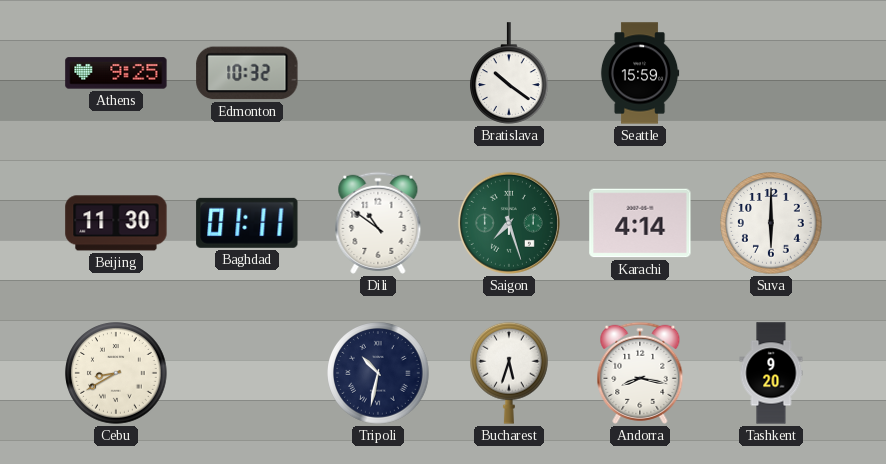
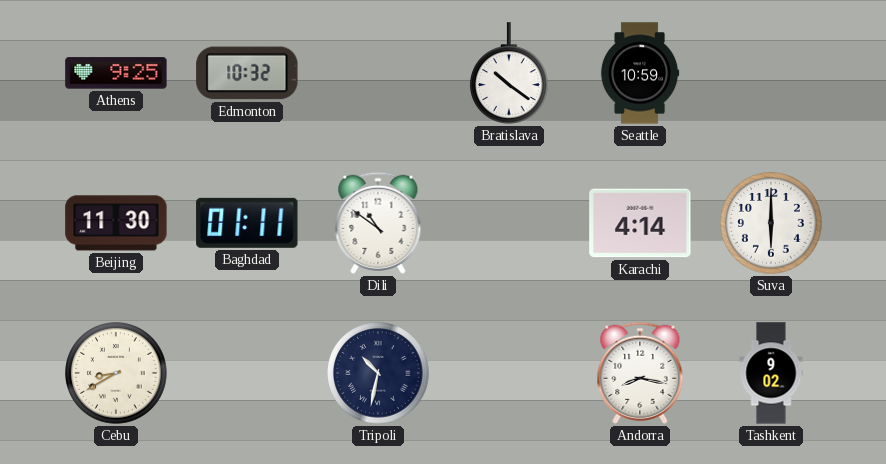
Seattle: 15:59 -> 10:59
Saigon: 7:27 -> none
Bucharest: 5:33 -> none
Tashkent: 9:20 -> 9:02
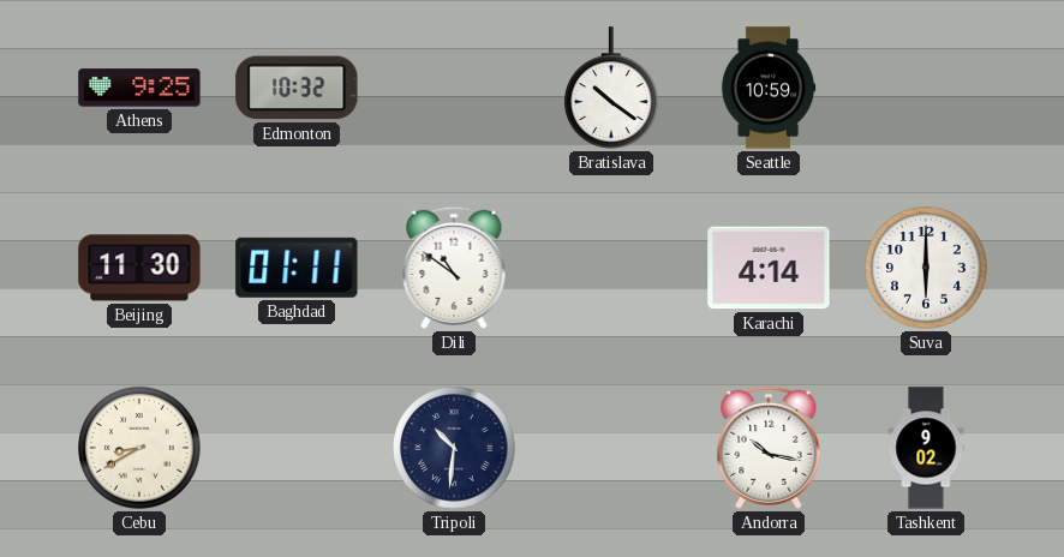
Tripoli: 10:32 -> 10:31
Andorra: 8:17 -> 10:17
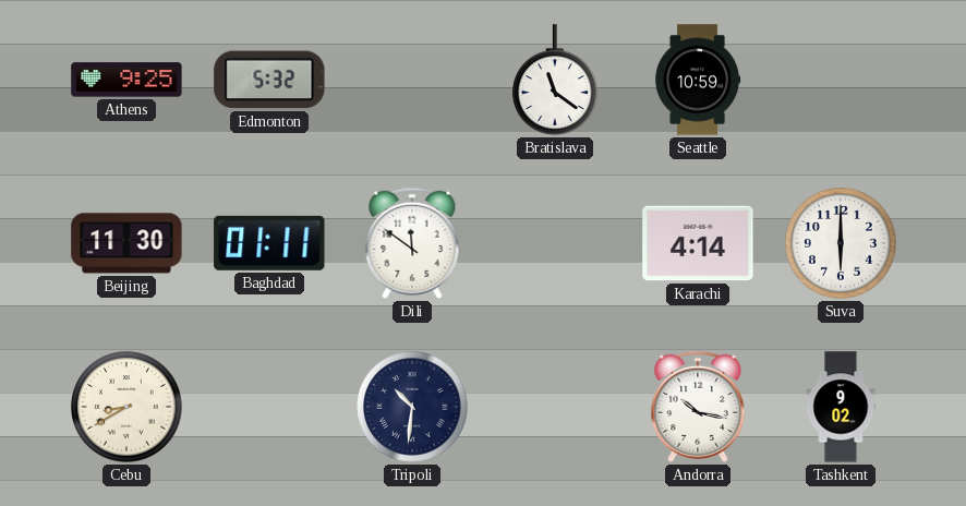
Edmonton: 10:32 -> 5:32
Bratislava: 10:21 -> 11:21
Dili: 10:51 -> 11:51
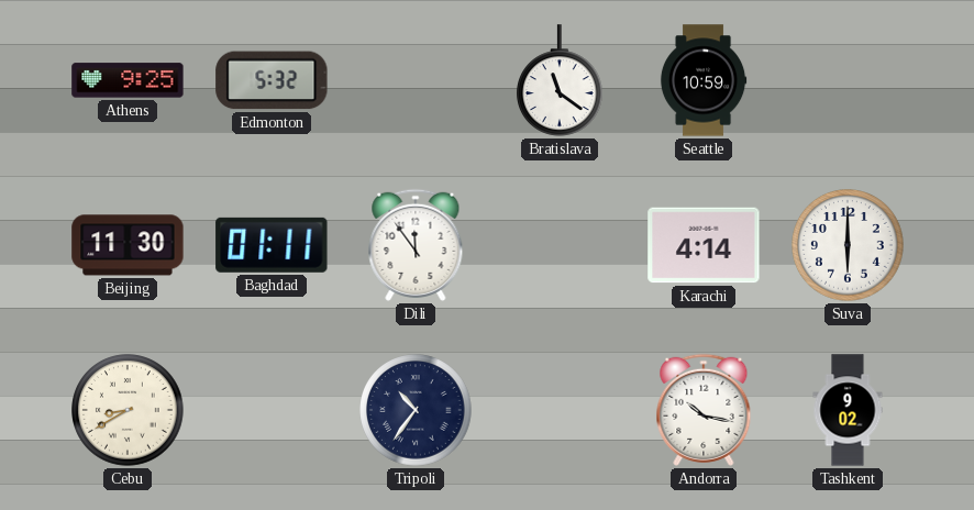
Dili: 11:51 -> 11:54
Tripoli: 10:31 -> 10:36
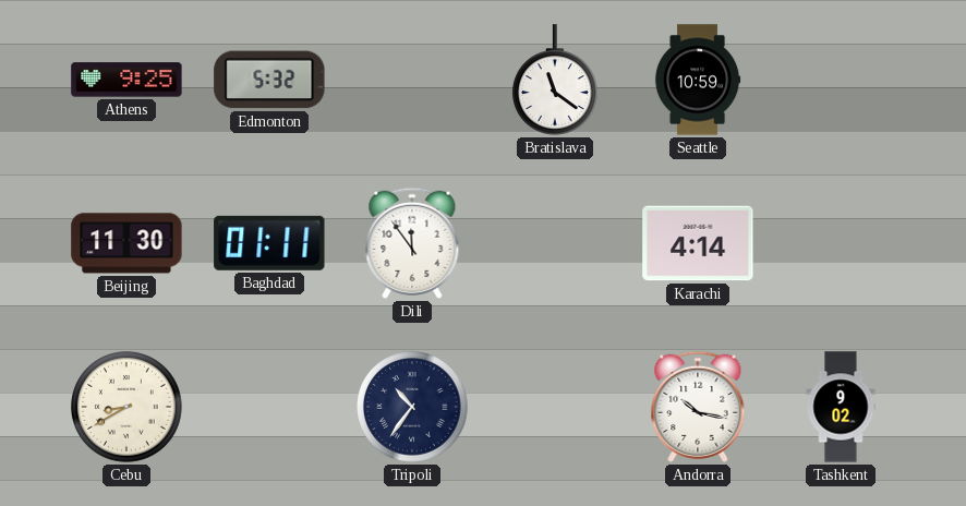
Suva: 6:00 -> none
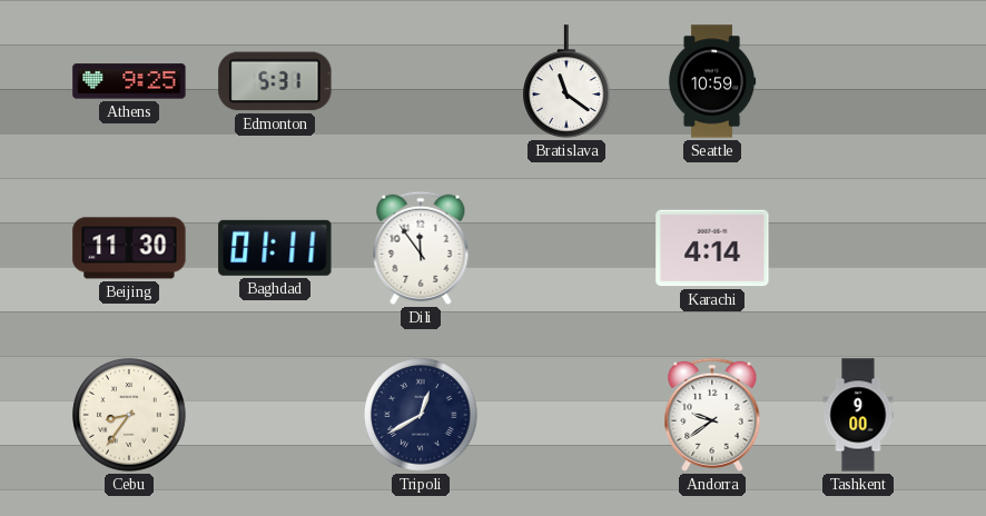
Edmonton: 5:32 -> 5:31
Cebu: 8:40 -> 8:36
Tripoli: 10:36 -> 12:40
Andorra: 10:17 -> 9:39
Tashkent: 9:02 -> 9:00
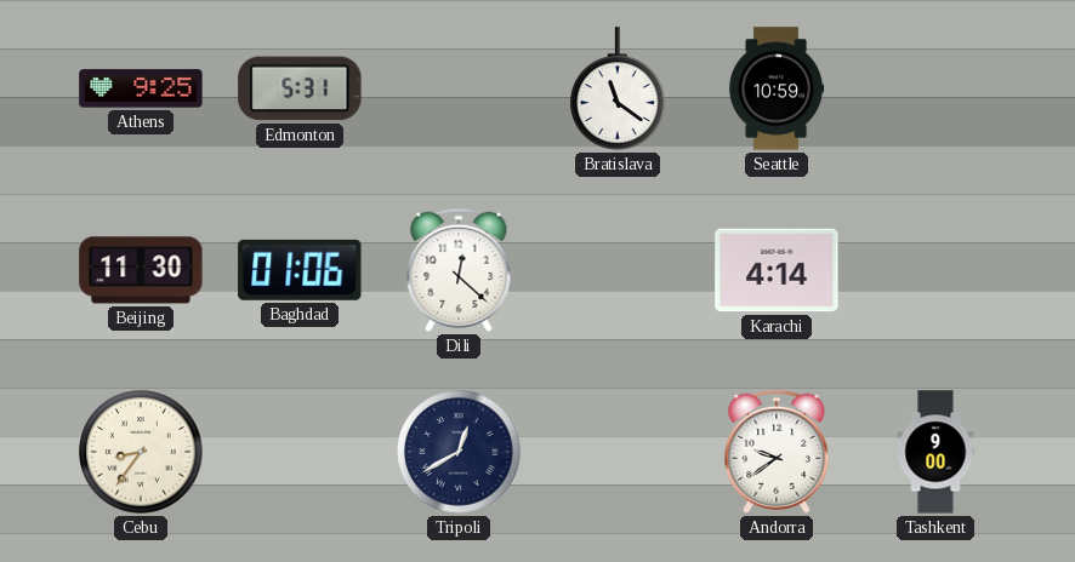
Baghdad: 01:11 -> 01:06
Dili: 11:54 -> 12:22
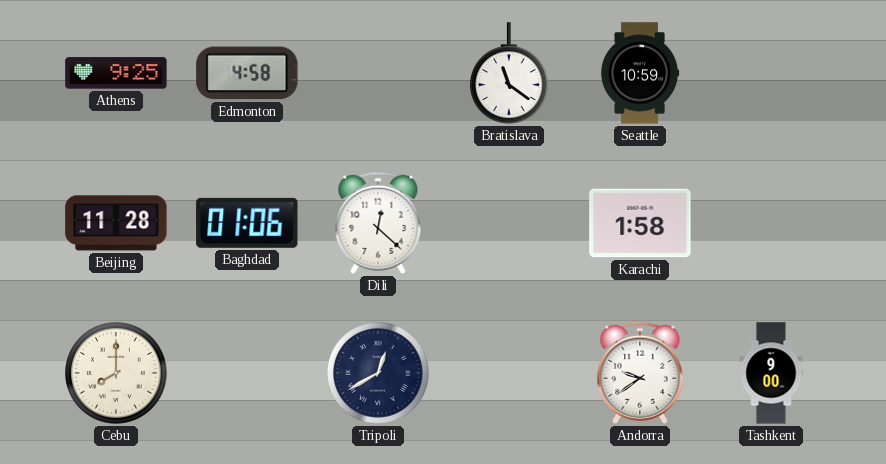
Edmonton: 5:31 -> 4:58
Beijing: 11:30 -> 11:28
Karachi: 4:14 -> 1:58
Cebu: 8:36 -> 8:00
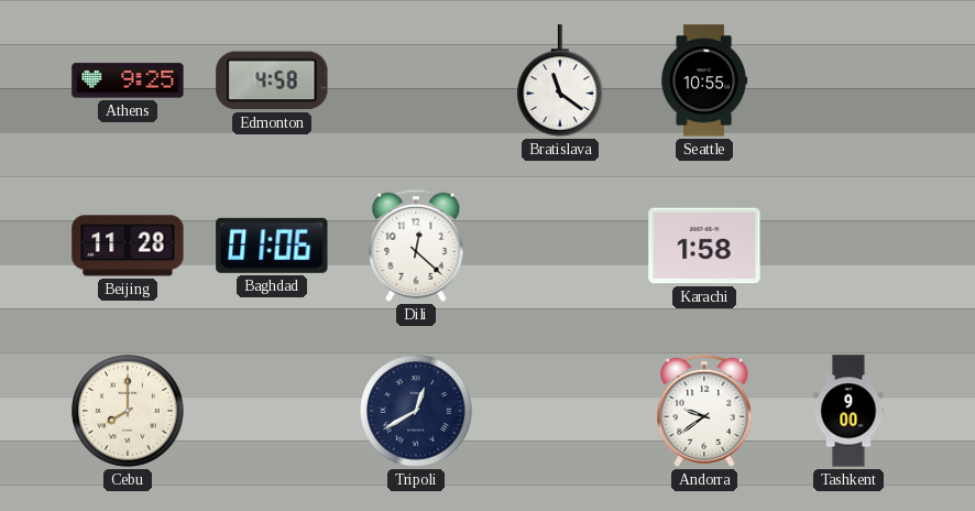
Seattle: 10:59 -> 10:55
